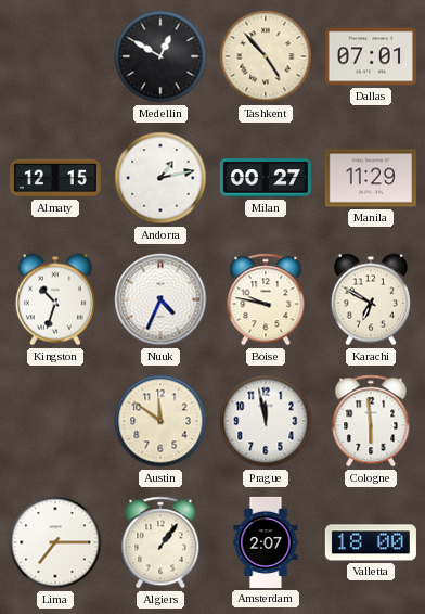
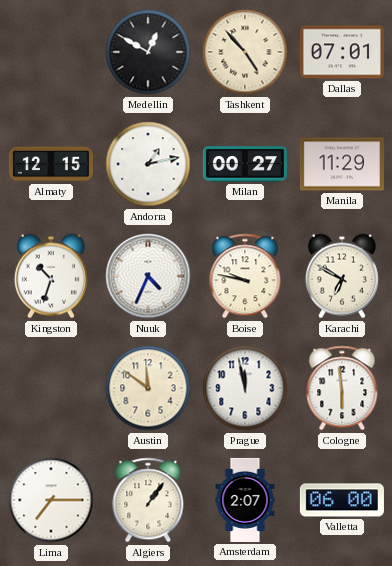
Valletta: 18:00 -> 06:00
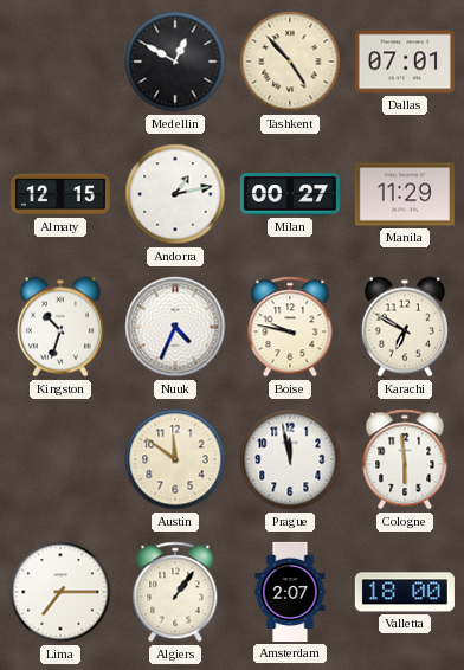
Valletta: 06:00 -> 18:00
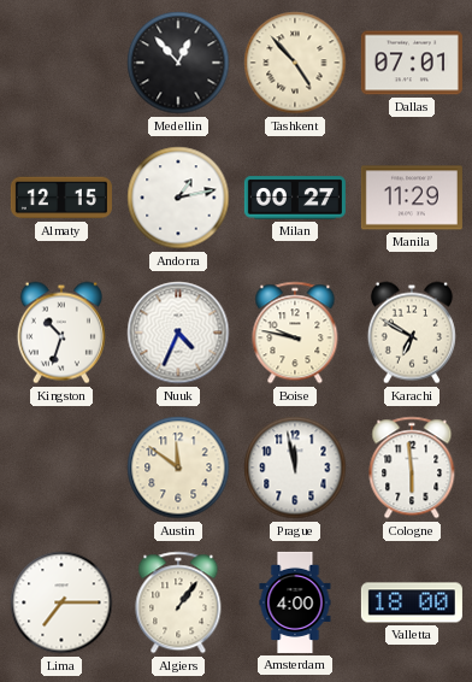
Medellin: 12:50 -> 12:53
Amsterdam: 2:07 -> 4:00
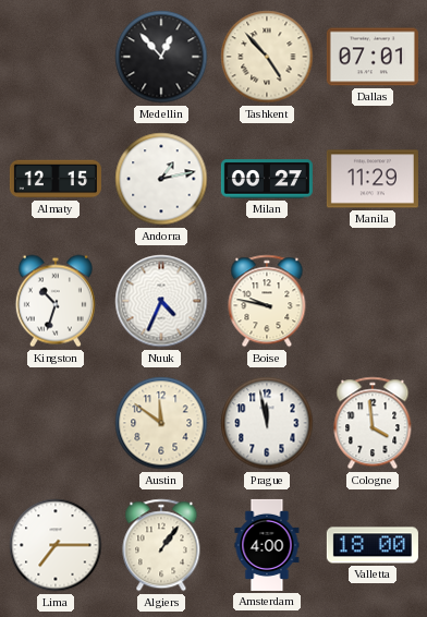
Karachi: 6:50 -> none
Cologne: 5:59 -> 3:59
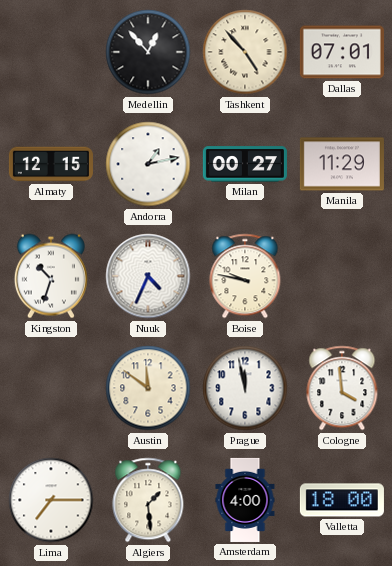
Algiers: 1:06 -> 1:29
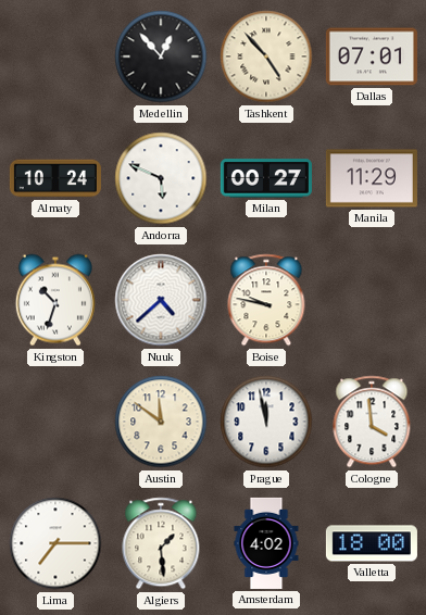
Almaty: 12:15 -> 10:24
Andorra: 1:13 -> 5:49
Nuuk: 4:34 -> 4:38
Amsterdam: 4:00 -> 4:02
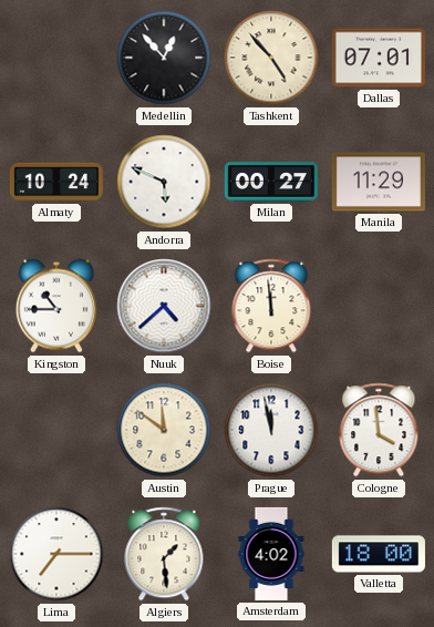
Kingston: 10:33 -> 10:45
Boise: 9:47 -> 11:59
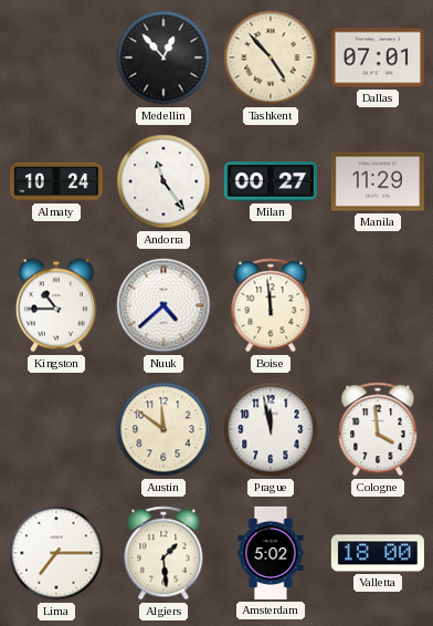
Andorra: 5:49 -> 11:24
Amsterdam: 4:02 -> 5:02
